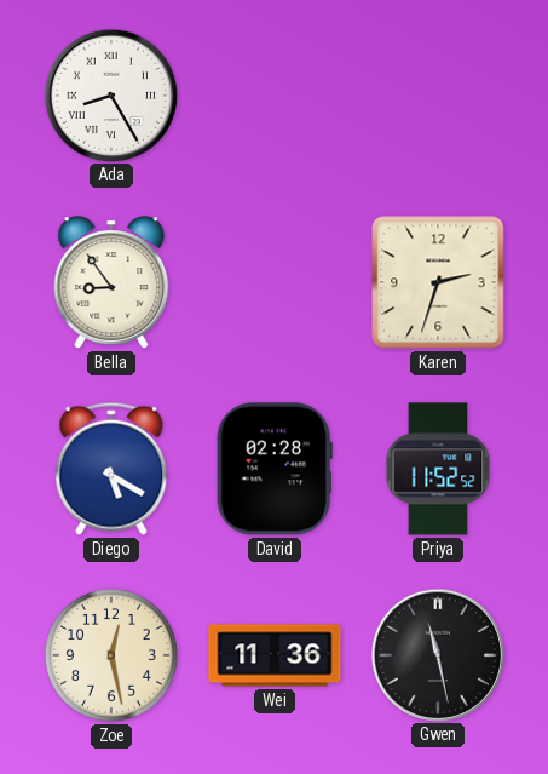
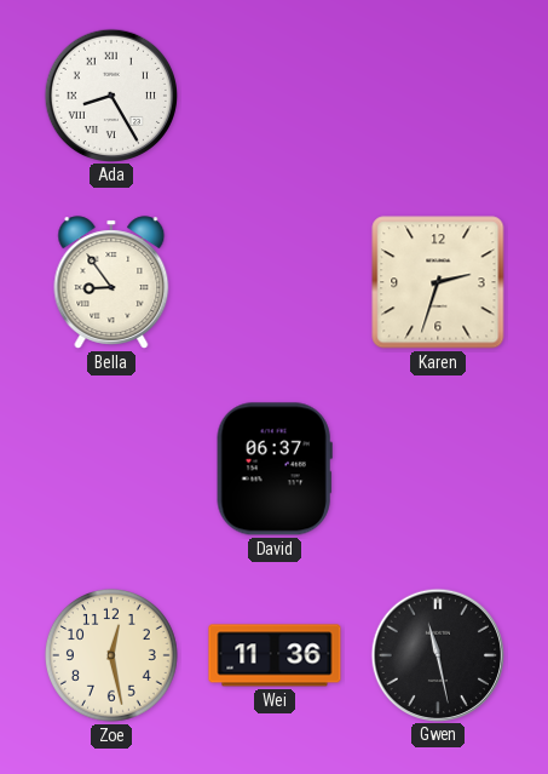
Diego: 5:20 -> none
David: 02:28 -> 06:37
Priya: 11:52 -> none
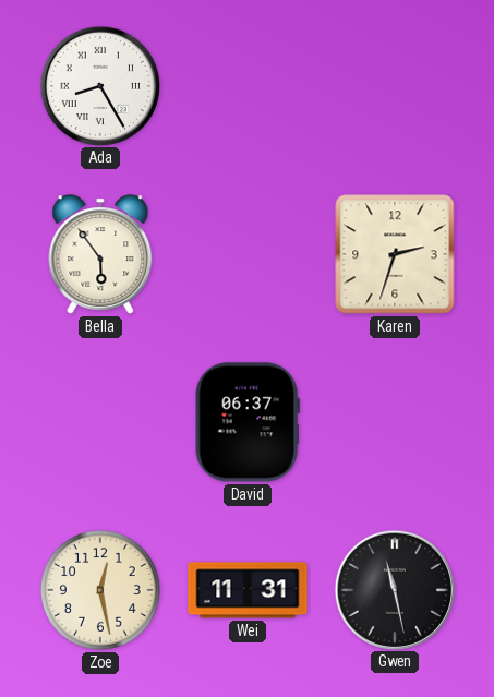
Bella: 8:54 -> 5:54
Wei: 11:36 -> 11:31
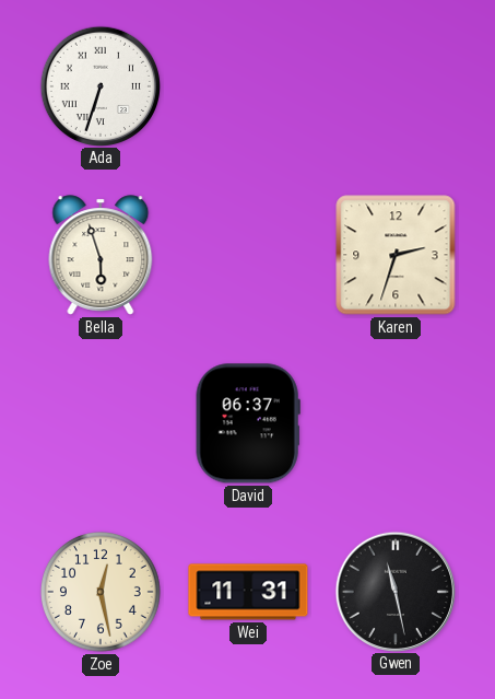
Ada: 8:25 -> 6:33
Bella: 5:54 -> 5:57
